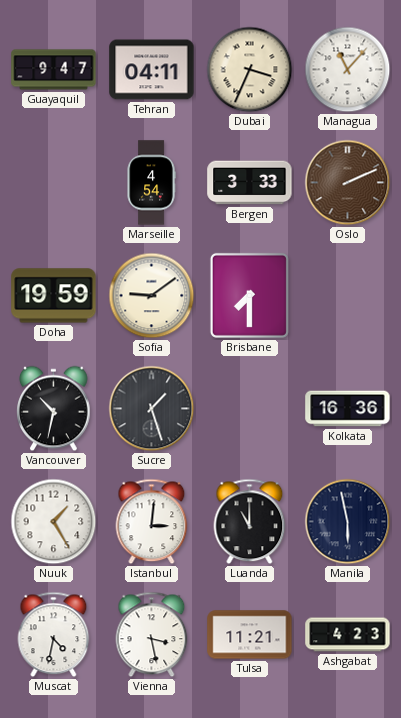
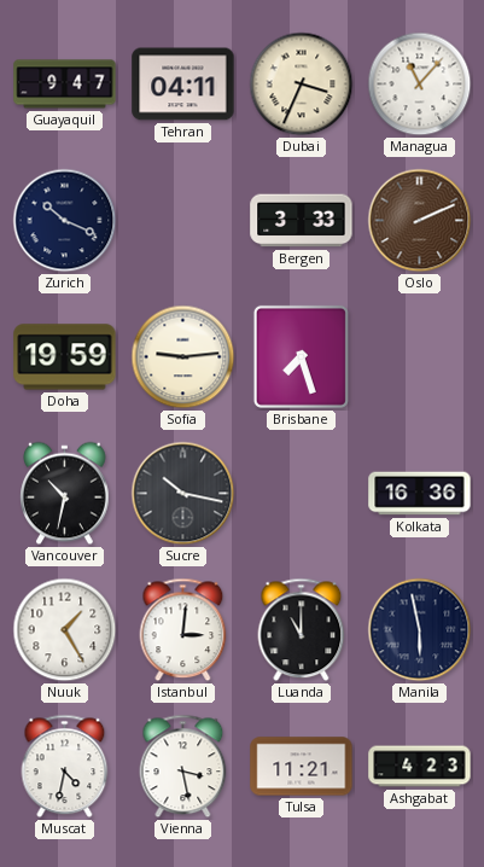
Zurich: none -> 10:19
Marseille: 4:54 -> none
Sofia: 9:09 -> 9:14
Brisbane: 7:30 -> 7:27
Sucre: 1:27 -> 10:17
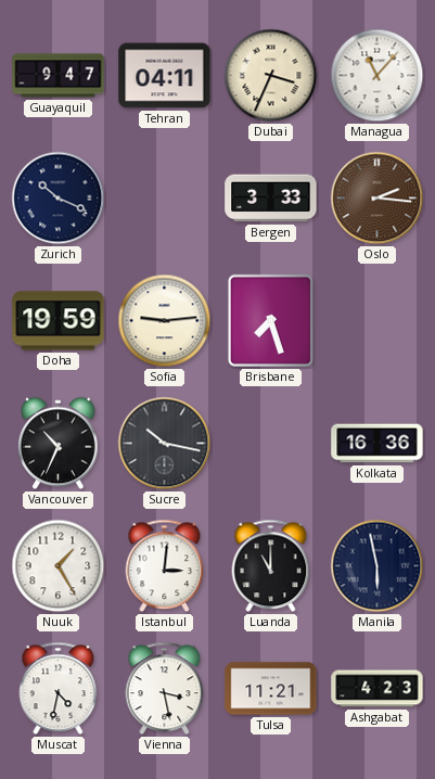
Oslo: 2:11 -> 2:16
Vancouver: 10:32 -> 10:34
